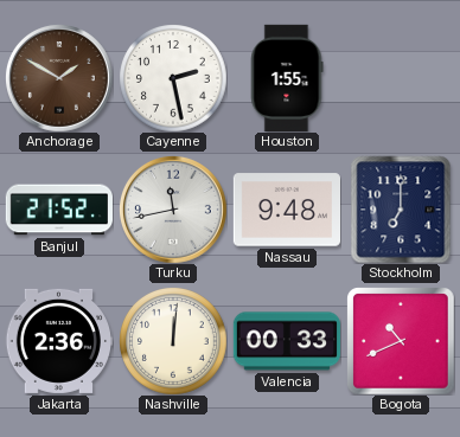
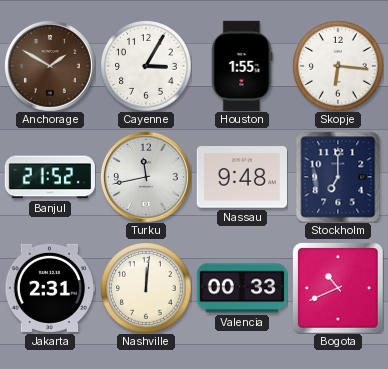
Cayenne: 2:28 -> 3:05
Skopje: none -> 6:16
Jakarta: 2:36 -> 2:31
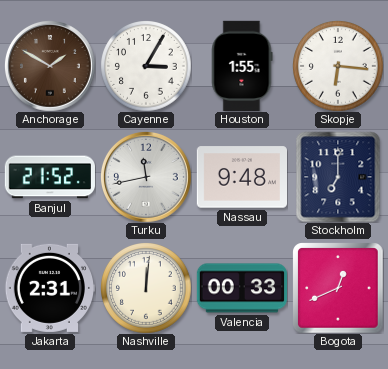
Bogota: 10:41 -> 12:41
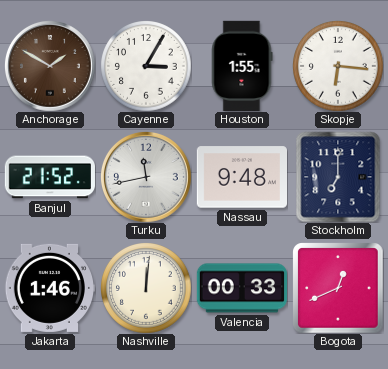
Jakarta: 2:31 -> 1:46
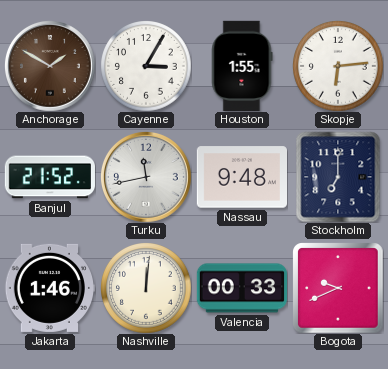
Skopje: 6:16 -> 6:14
Bogota: 12:41 -> 9:41
